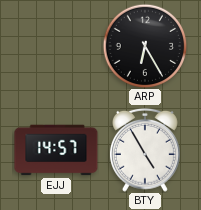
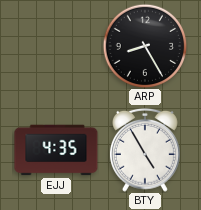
ARP: 6:25 -> 8:25
EJJ: 14:57 -> 4:35
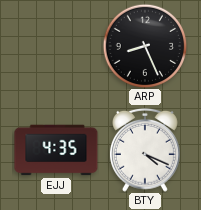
ARP: 8:25 -> 8:26
BTY: 4:55 -> 4:19
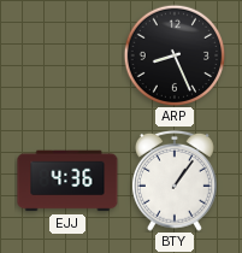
EJJ: 4:35 -> 4:36
BTY: 4:19 -> 1:06
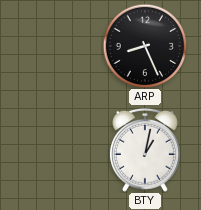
EJJ: 4:36 -> none
BTY: 1:06 -> 1:02
